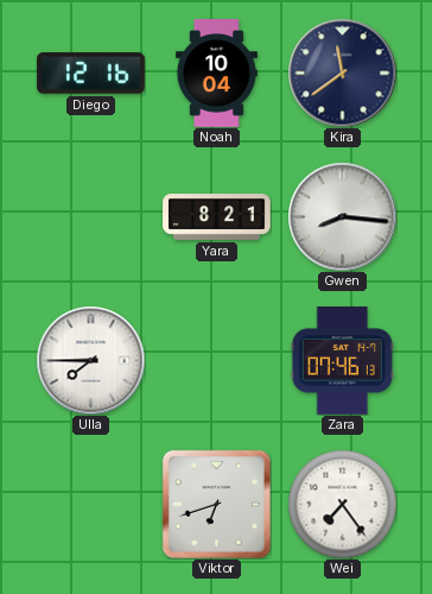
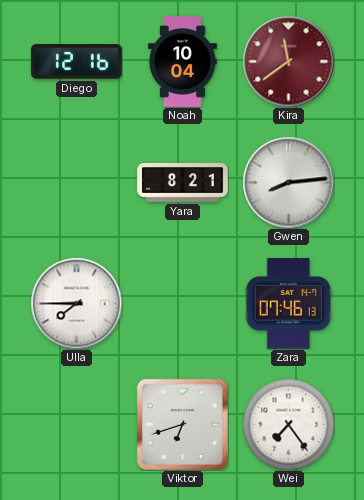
Kira dial: navy -> burgundy
Gwen: 8:16 -> 8:14
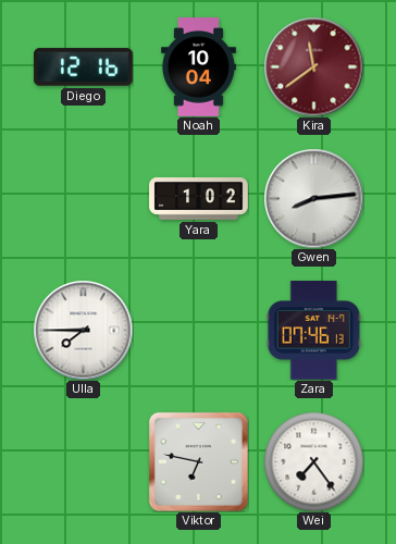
Yara: 8:21 -> 1:02
Viktor: 6:42 -> 6:47
